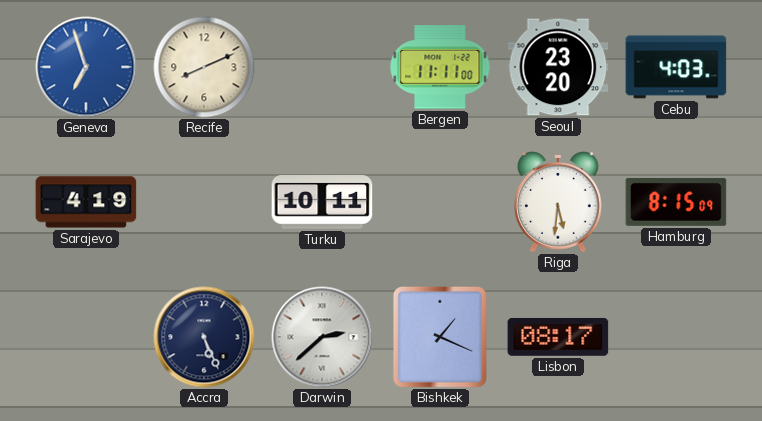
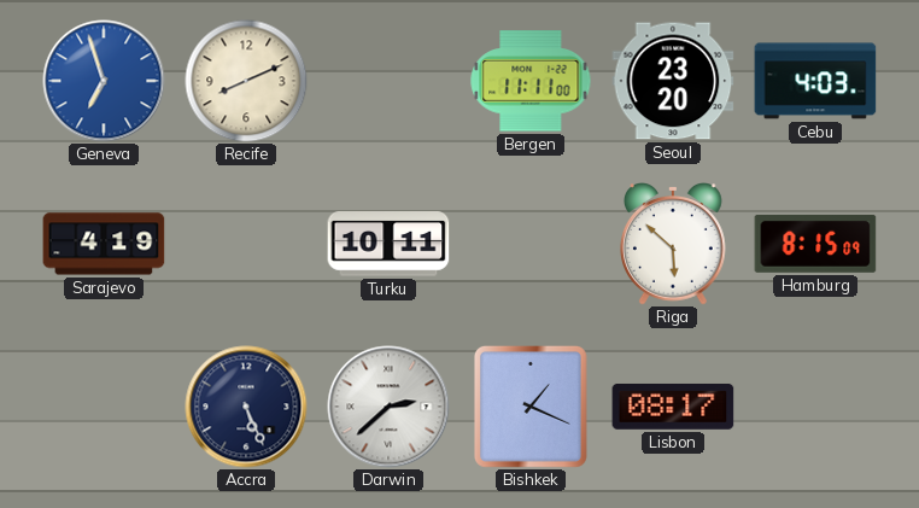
Riga: 5:31 -> 5:52
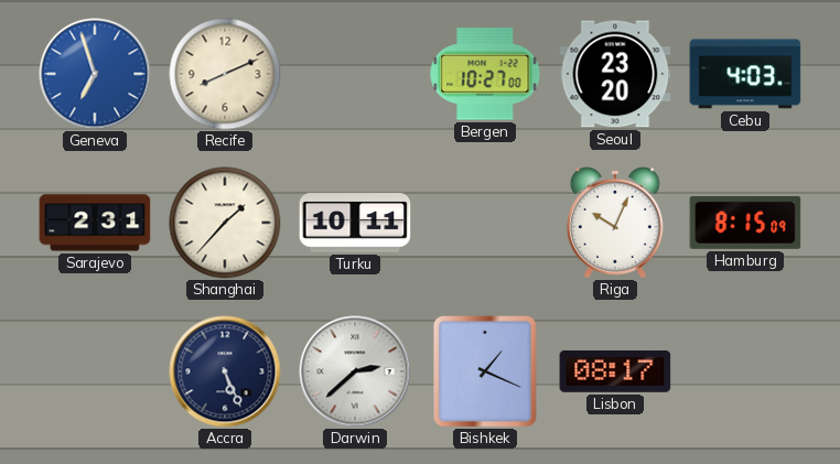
Bergen: 11:11 -> 10:27
Sarajevo: 4:19 -> 2:31
Shanghai: none -> 1:37
Riga: 5:52 -> 10:04
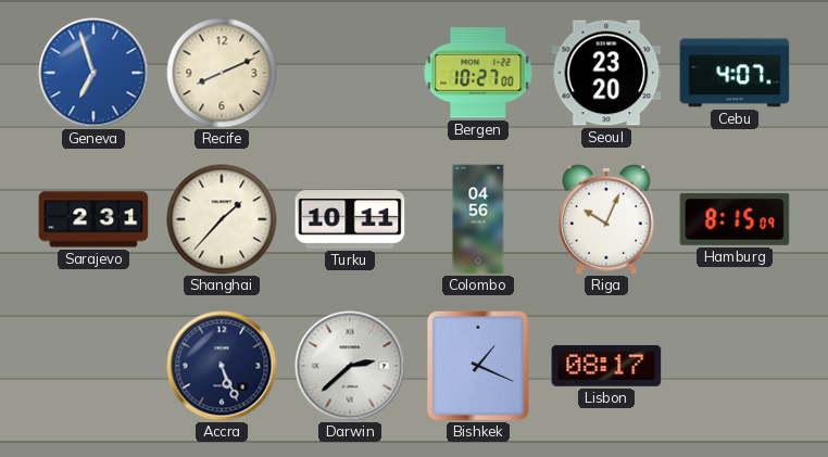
Cebu: 4:03 -> 4:07
Colombo: none -> 04:56
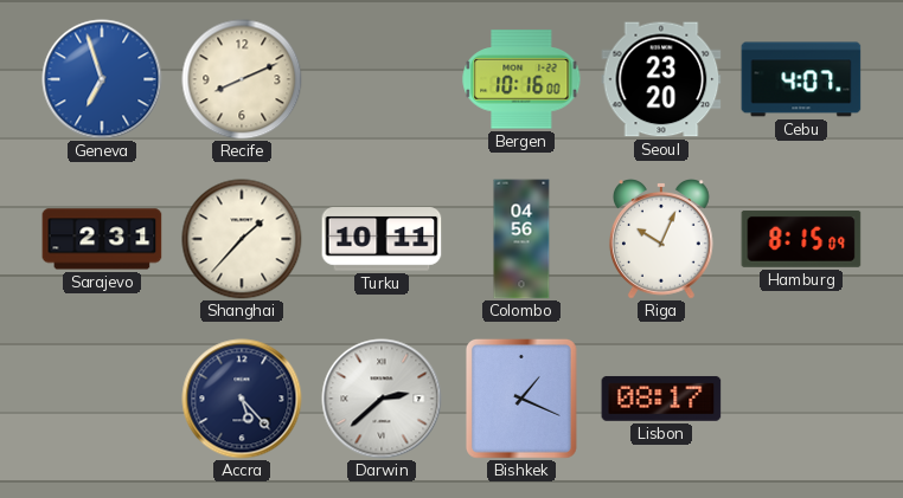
Bergen: 10:27 -> 10:16
Accra: 5:26 -> 5:23
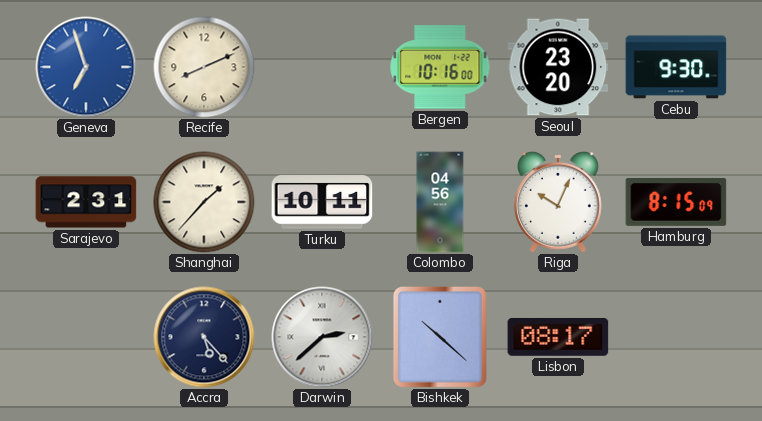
Cebu: 4:07 -> 9:30
Bishkek: 1:19 -> 10:22
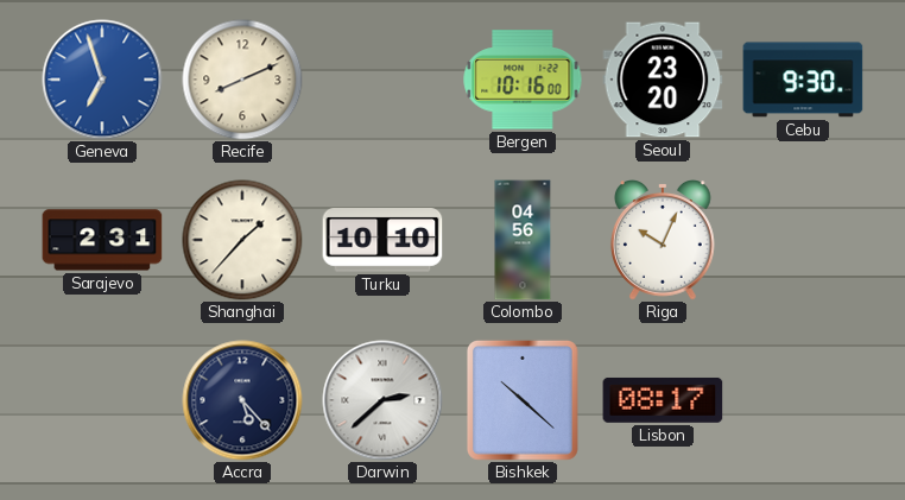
Turku: 10:11 -> 10:10
Hamburg: 8:15 -> none
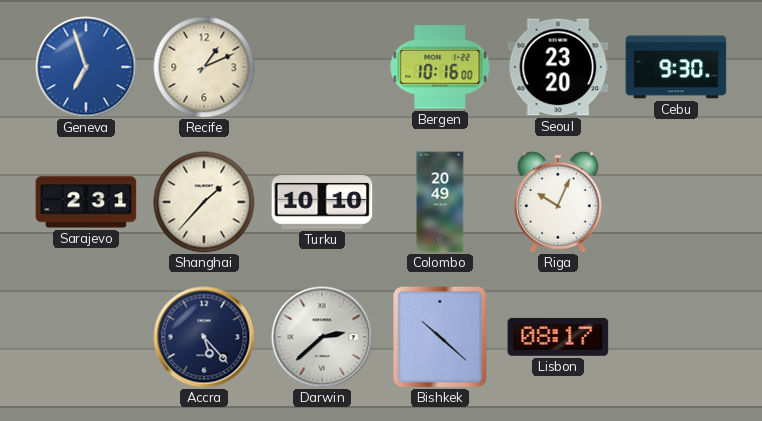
Recife: 8:11 -> 1:11
Colombo: 04:56 -> 20:49
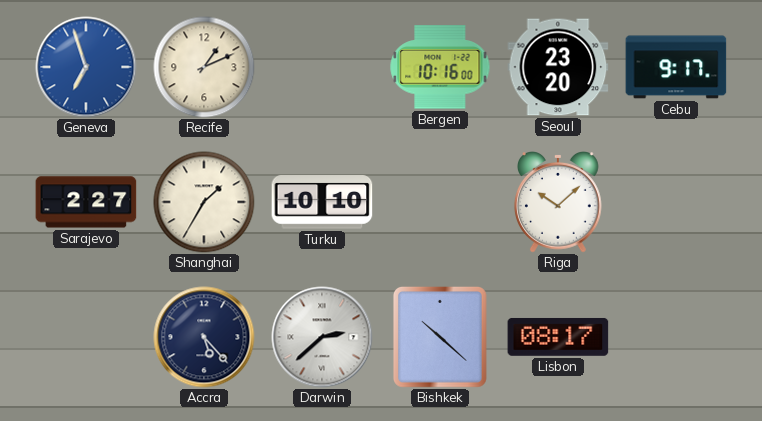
Cebu: 9:30 -> 9:17
Sarajevo: 2:31 -> 2:27
Shanghai: 1:37 -> 1:35
Colombo: 20:49 -> none
Riga: 10:04 -> 10:08
